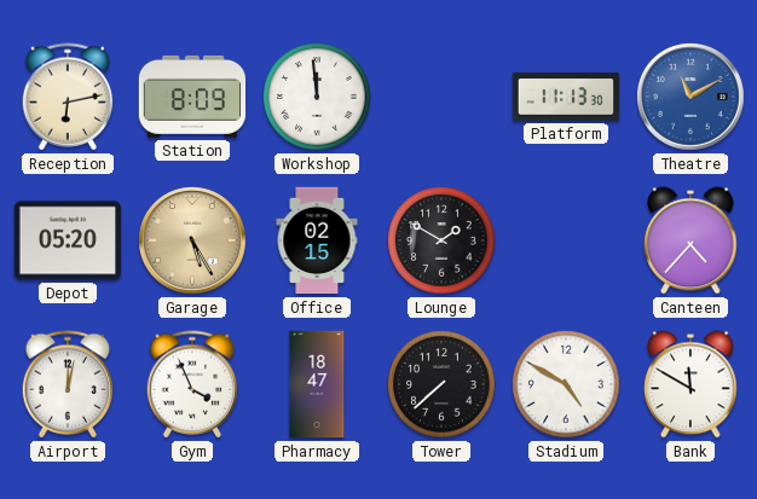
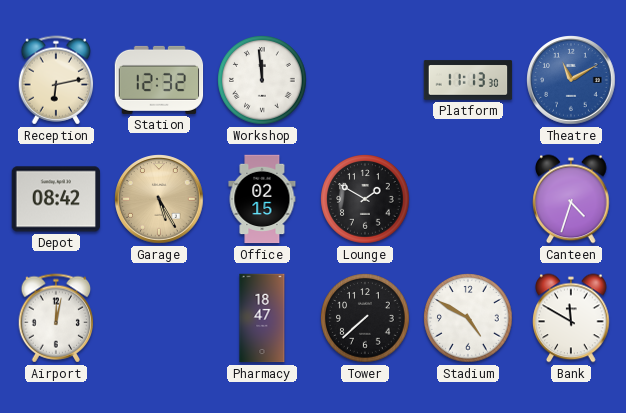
Station: 8:09 -> 12:32
Depot: 05:20 -> 08:42
Canteen: 4:37 -> 4:33
Gym: 3:56 -> none
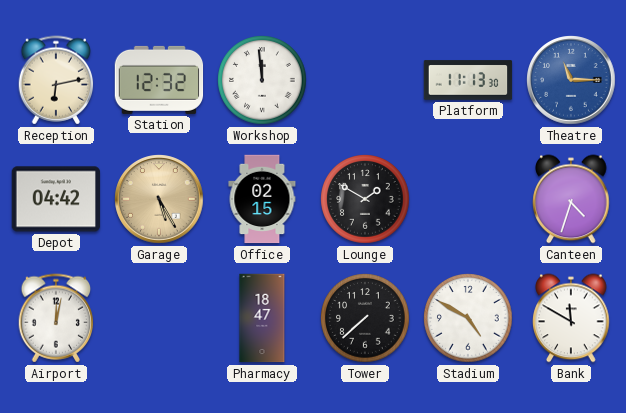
Theatre: 11:10 -> 11:15
Depot: 08:42 -> 04:42
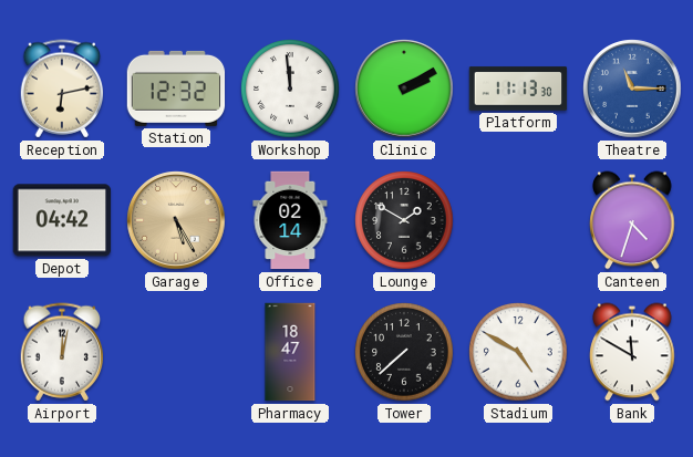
Clinic: none -> 2:10
Office: 02:15 -> 02:14
